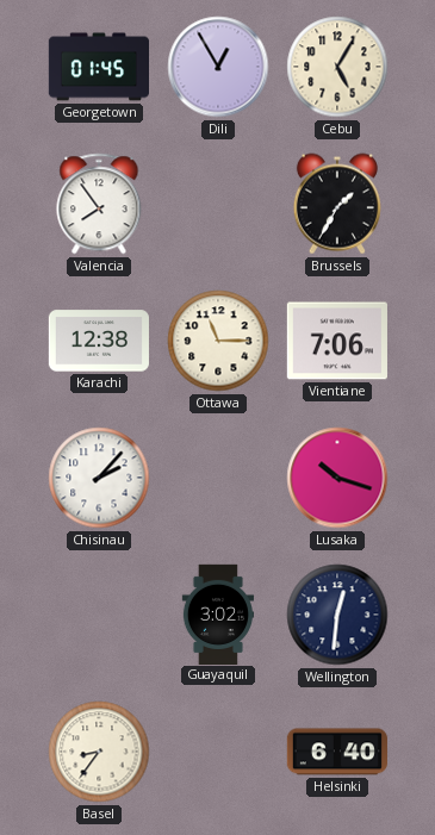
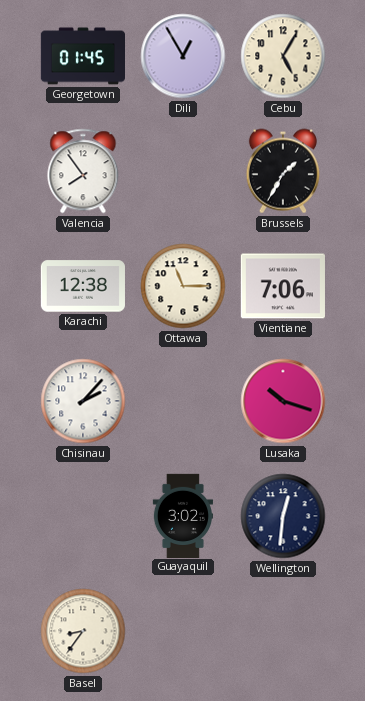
Helsinki: 6:40 -> none
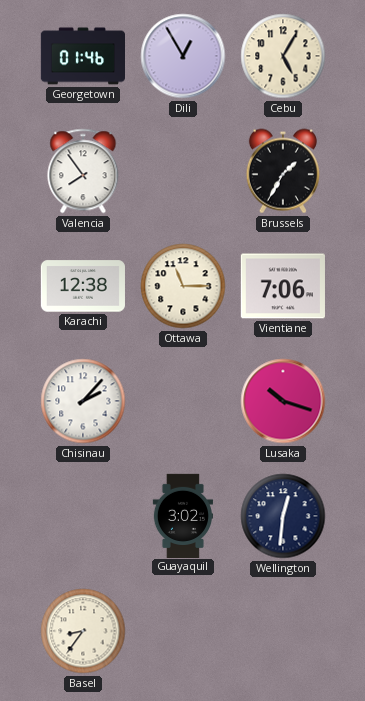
Georgetown: 01:45 -> 01:46
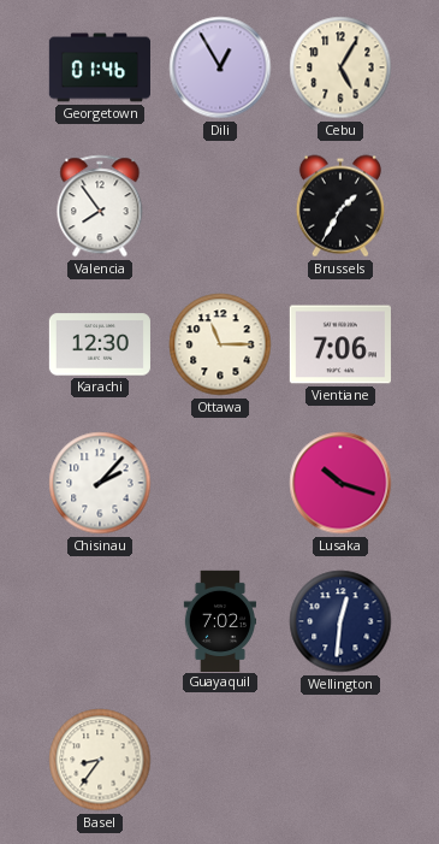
Karachi: 12:38 -> 12:30
Guayaquil: 3:02 -> 7:02
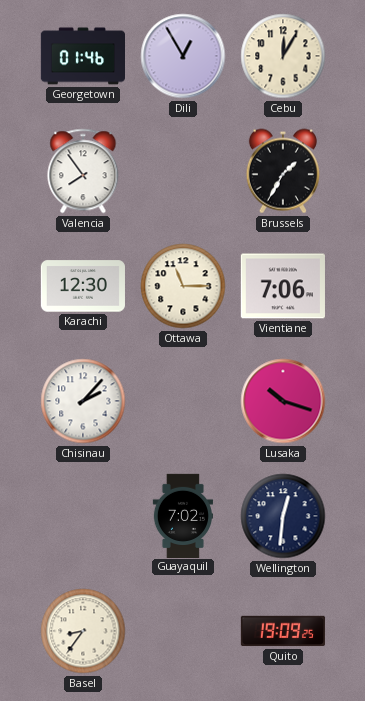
Cebu: 5:05 -> 12:05
Quito: none -> 19:09
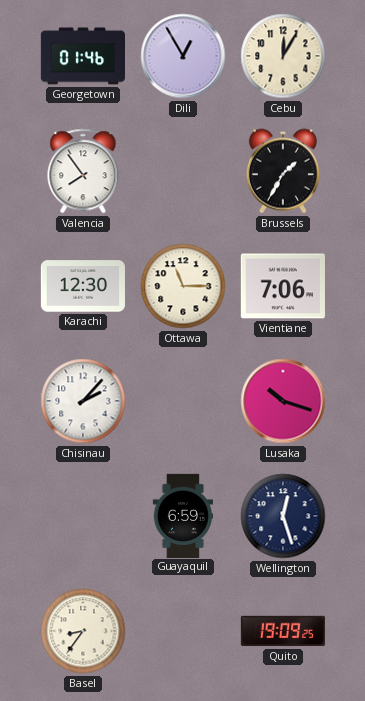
Guayaquil: 7:02 -> 6:59
Wellington: 12:31 -> 12:27
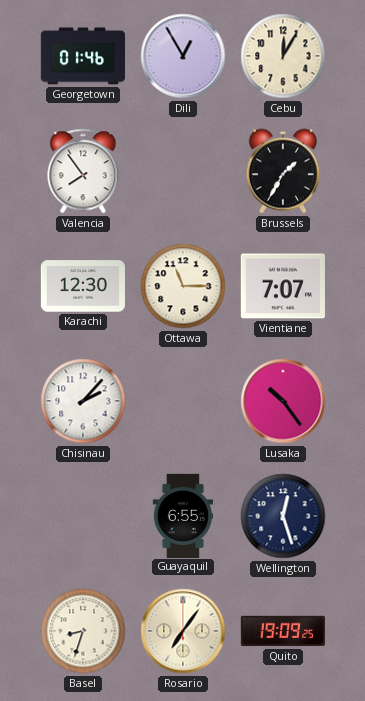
Vientiane: 7:06 -> 7:07
Lusaka: 10:18 -> 10:24
Guayaquil: 6:59 -> 6:55
Basel: 8:36 -> 8:33
Rosario: none -> 7:06
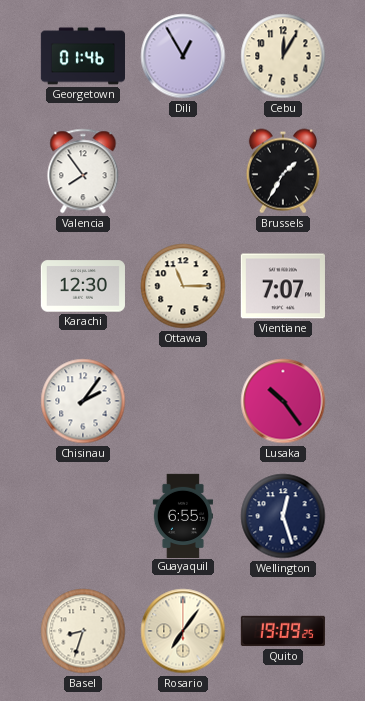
Chisinau: 2:07 -> 2:06
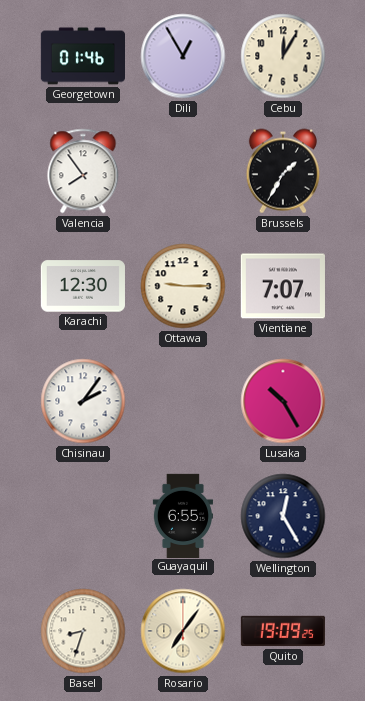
Ottawa: 11:15 -> 9:15
Lusaka: 10:24 -> 10:25
Wellington: 12:27 -> 12:25
